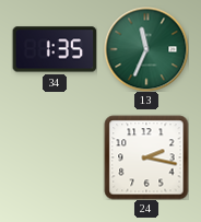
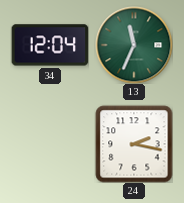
34: 1:35 -> 12:04
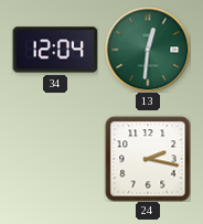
13: 11:34 -> 12:31
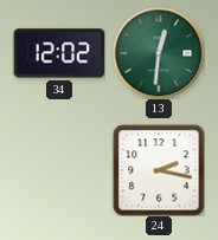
34: 12:04 -> 12:02
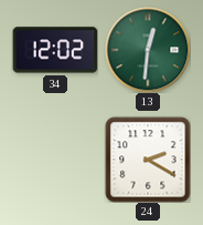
24: 2:17 -> 2:20
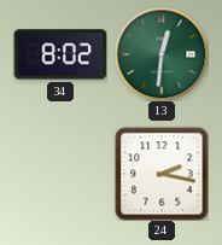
34: 12:02 -> 8:02
24: 2:20 -> 2:17
